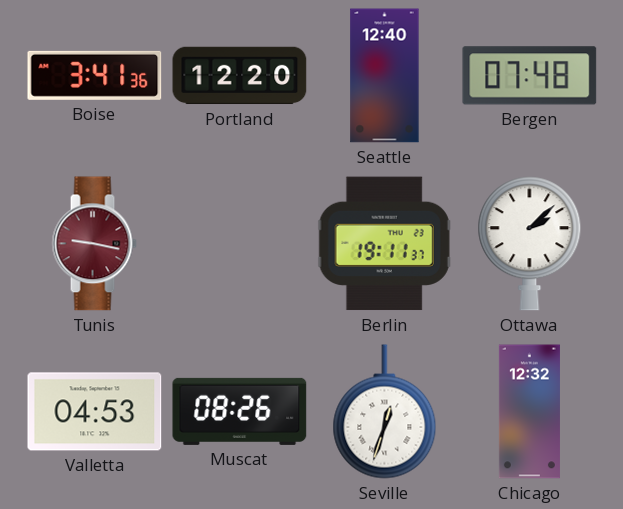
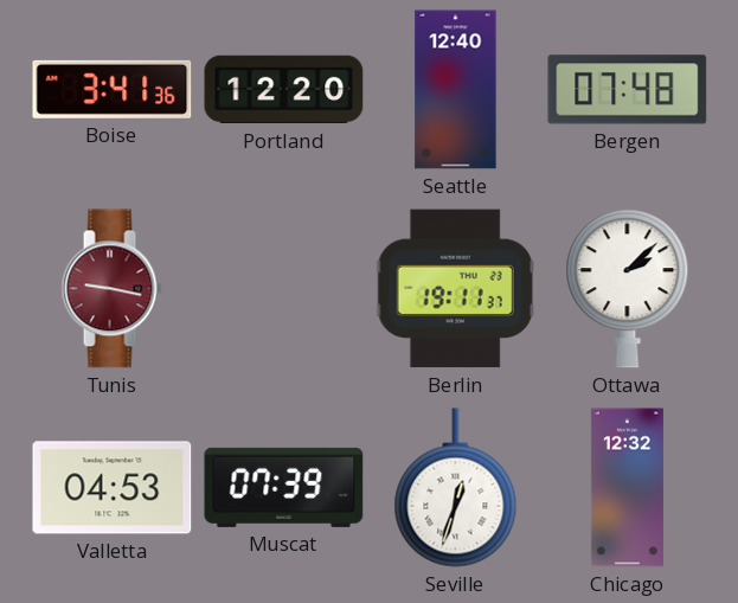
Muscat: 08:26 -> 07:39
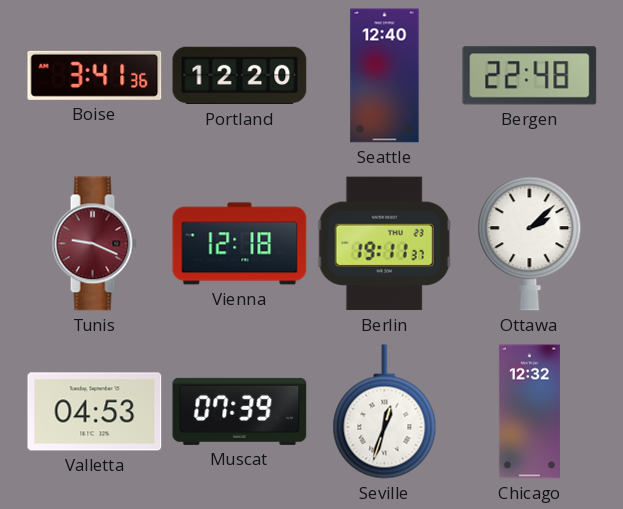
Bergen: 07:48 -> 22:48
Tunis: 9:17 -> 9:19
Vienna: none -> 12:18
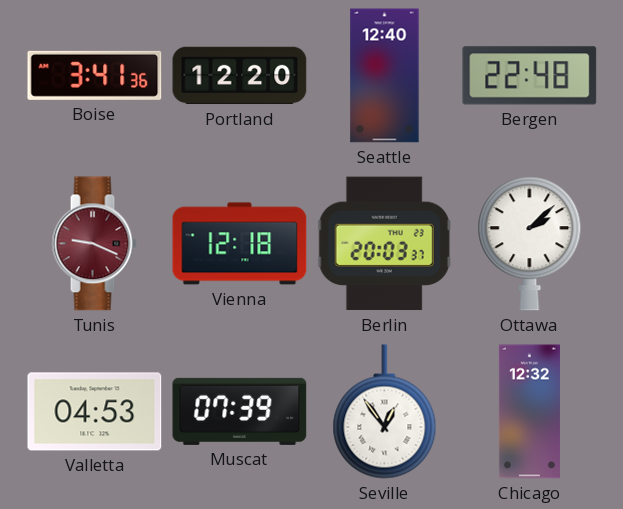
Berlin: 19:11 -> 20:03
Seville: 12:33 -> 12:54
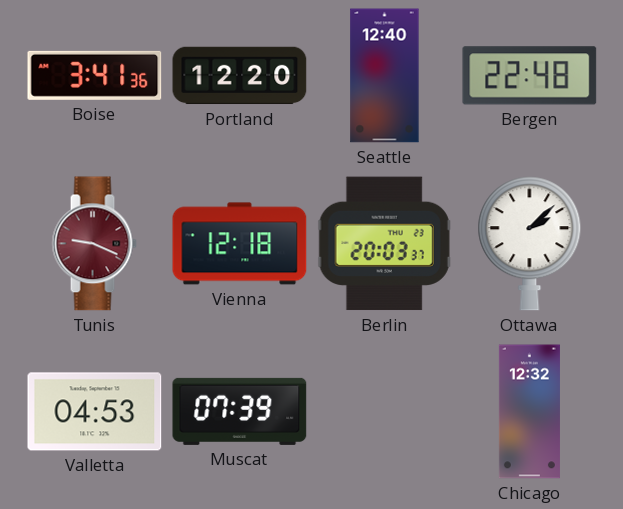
Seville: 12:54 -> none
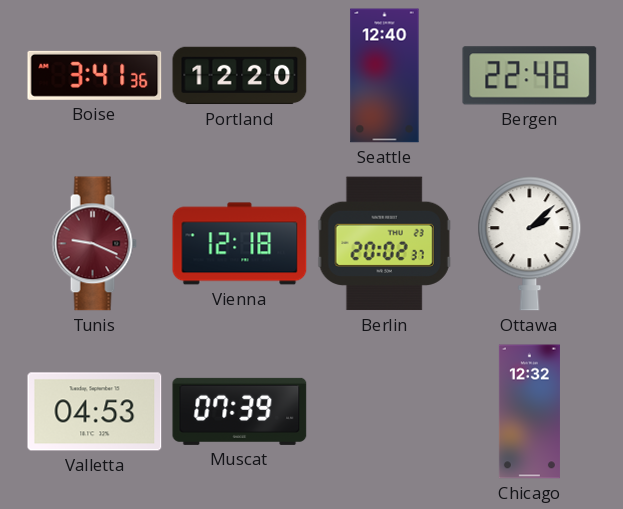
Berlin: 20:03 -> 20:02
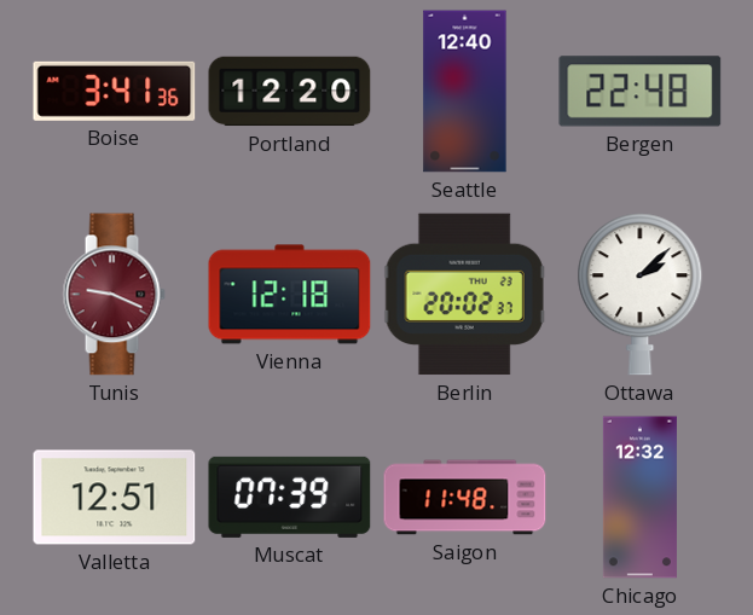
Valletta: 04:53 -> 12:51
Saigon: none -> 11:48
